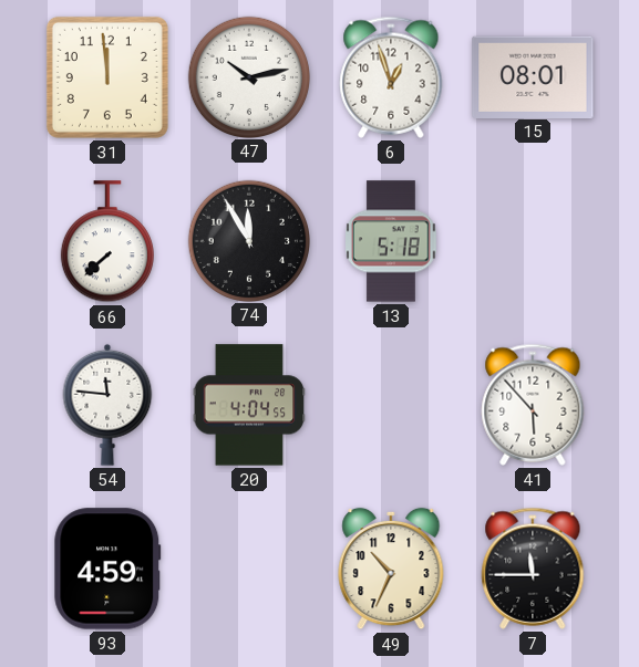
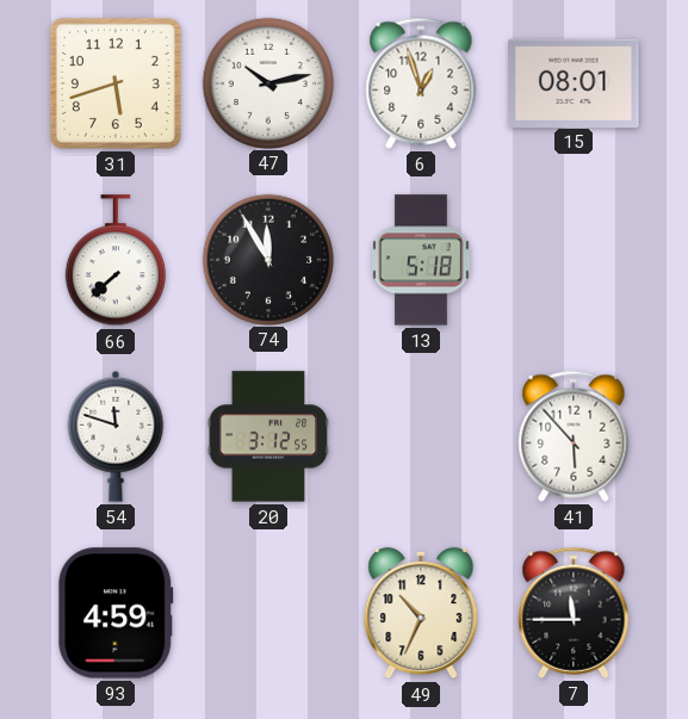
31: 11:59 -> 5:42
54: 11:46 -> 11:48
20: 4:04 -> 3:12
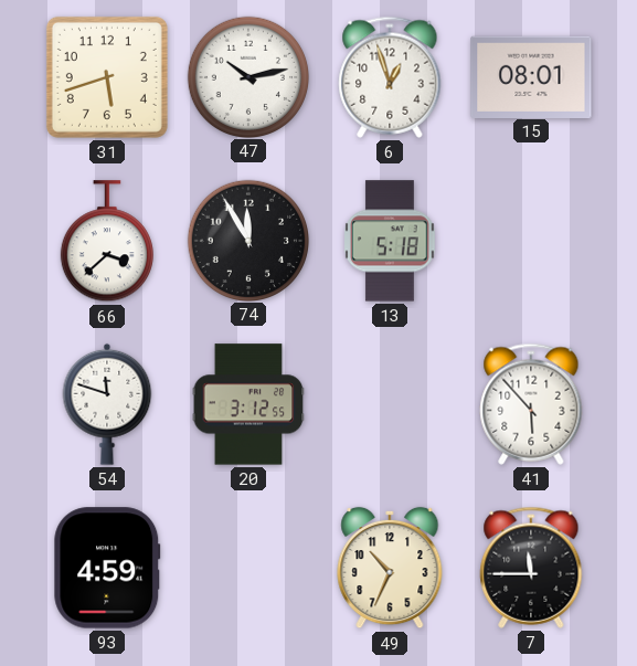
66: 7:38 -> 3:38
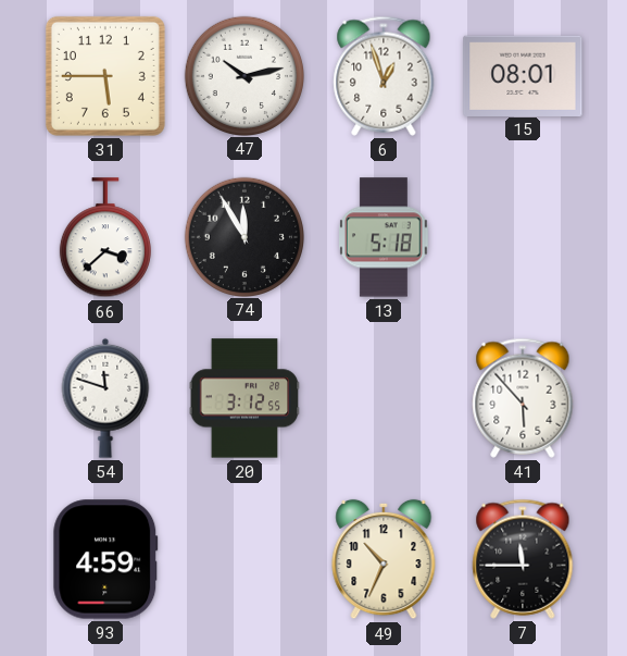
31: 5:42 -> 5:45
